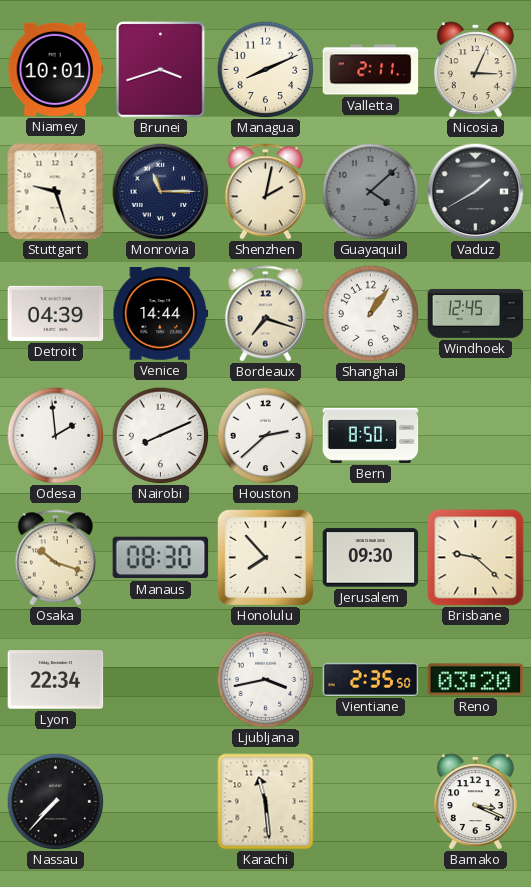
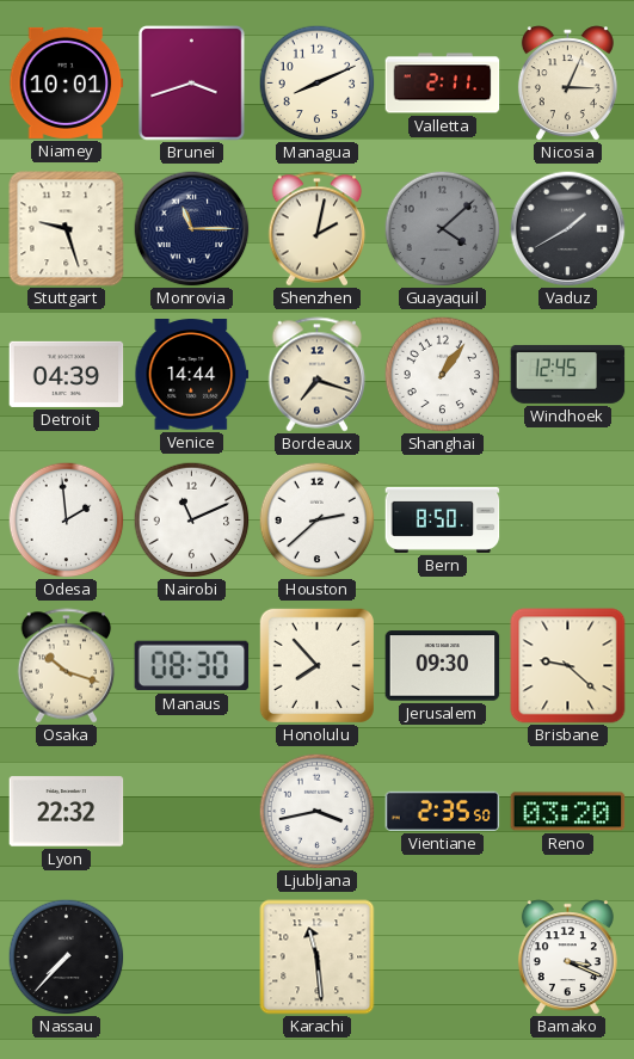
Nairobi: 8:11 -> 11:11
Lyon: 22:34 -> 22:32
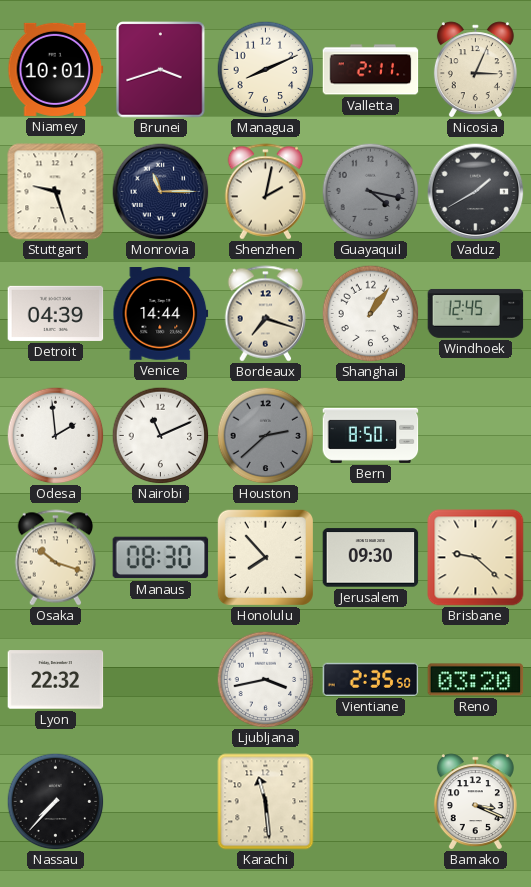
Guayaquil: 4:08 -> 4:17
Houston dial: white -> grey
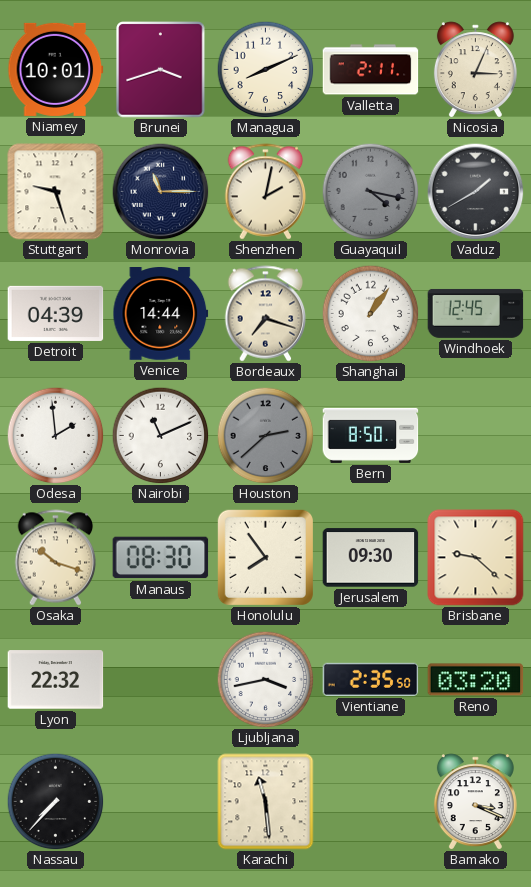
Honolulu: 7:53 -> 7:54
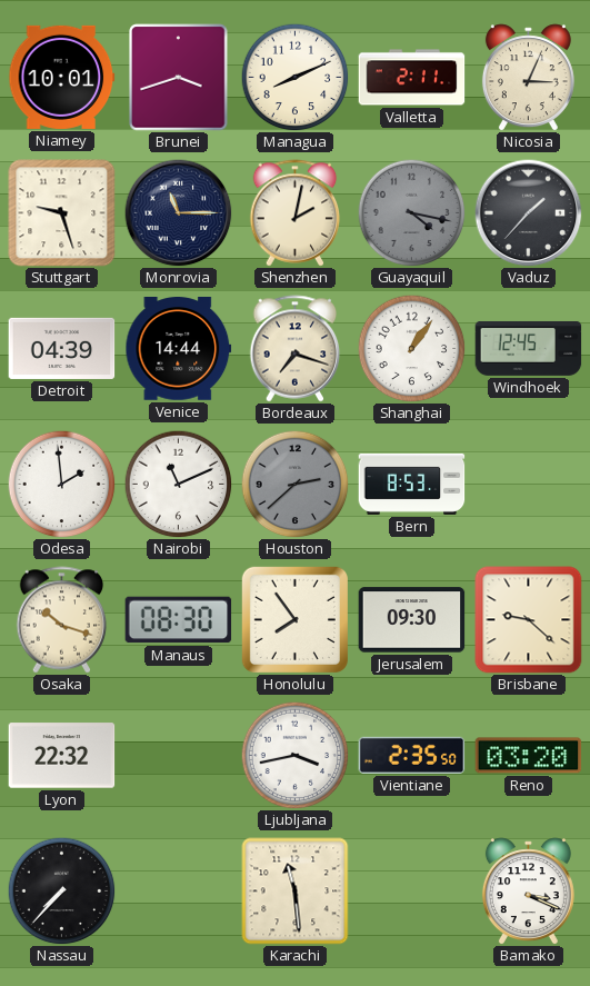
Vaduz: 1:40 -> 1:37
Bern: 8:50 -> 8:53
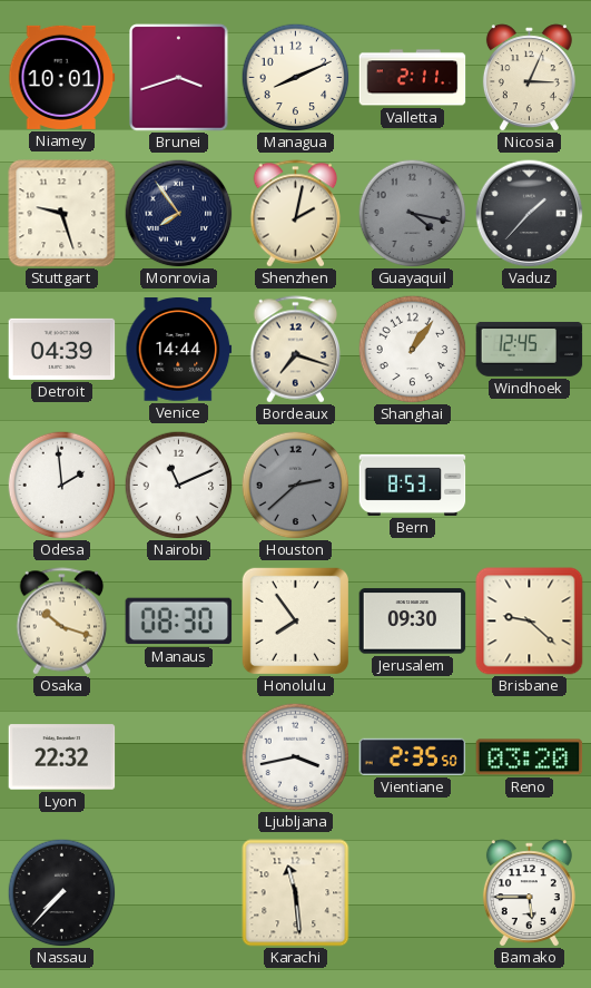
Monrovia: 11:15 -> 7:54
Bamako: 3:19 -> 5:45
